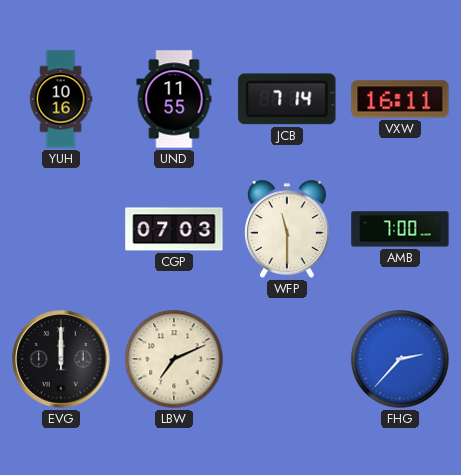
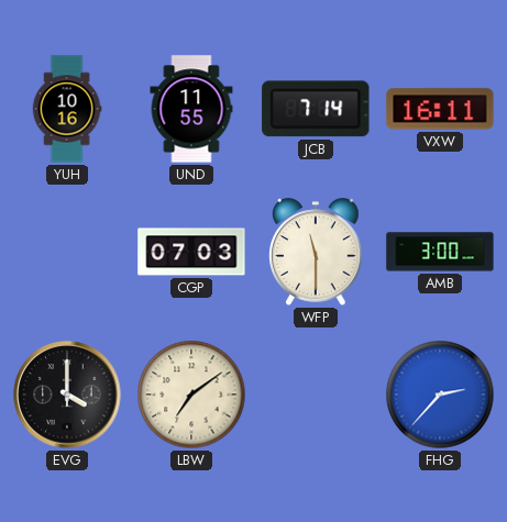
AMB: 7:00 -> 3:00
EVG: 12:00 -> 4:00
LBW: 7:11 -> 7:09
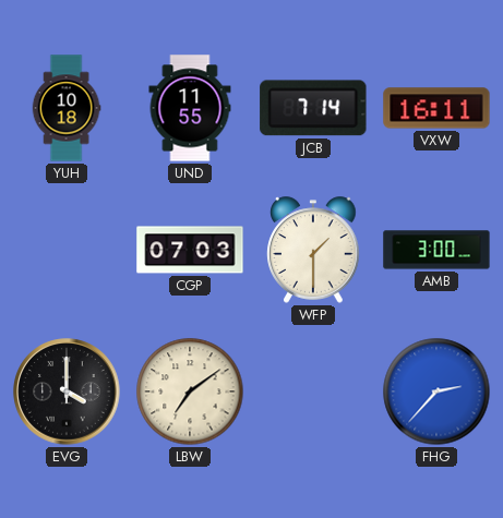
YUH: 10:16 -> 10:18
WFP: 11:30 -> 1:30
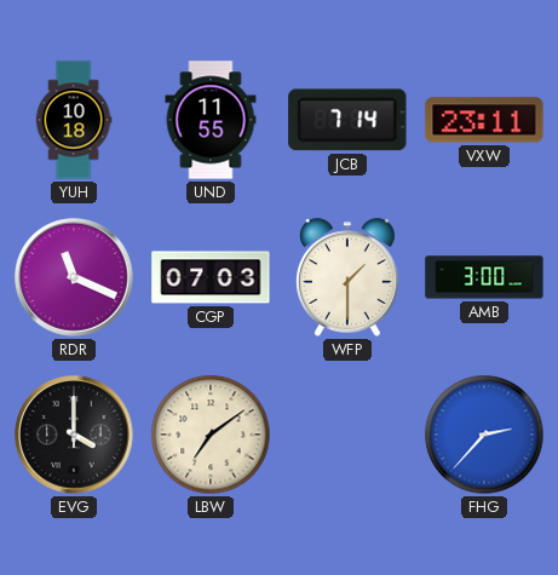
VXW: 16:11 -> 23:11
RDR: none -> 11:19
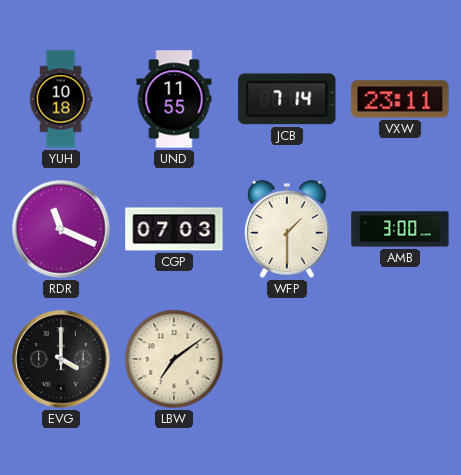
FHG: 2:37 -> none
